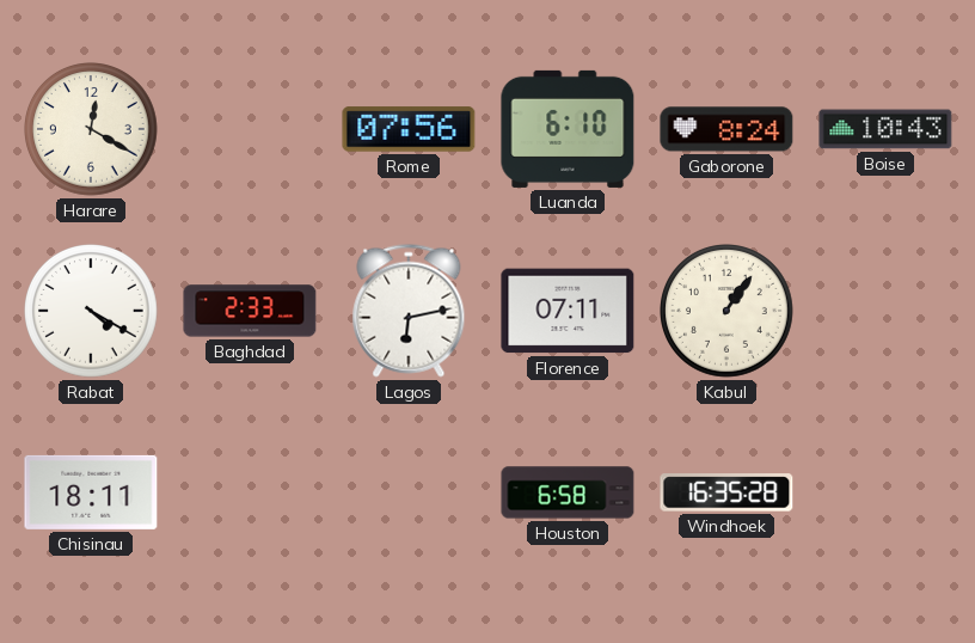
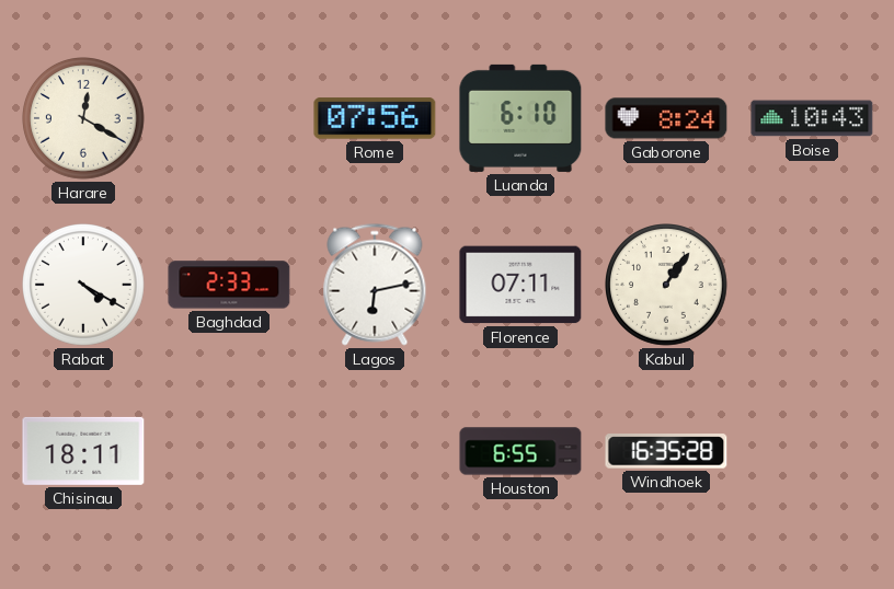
Houston: 6:58 -> 6:55
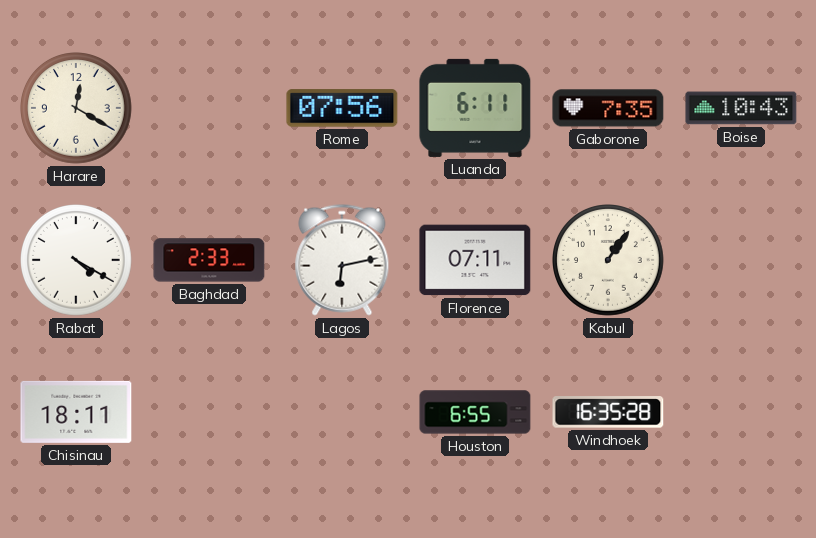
Luanda: 6:10 -> 6:11
Gaborone: 8:24 -> 7:35
